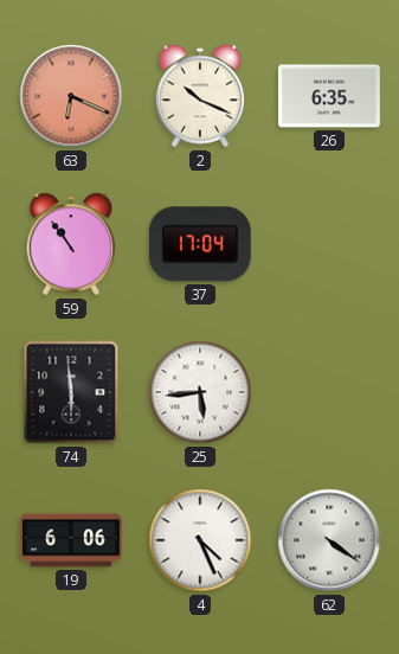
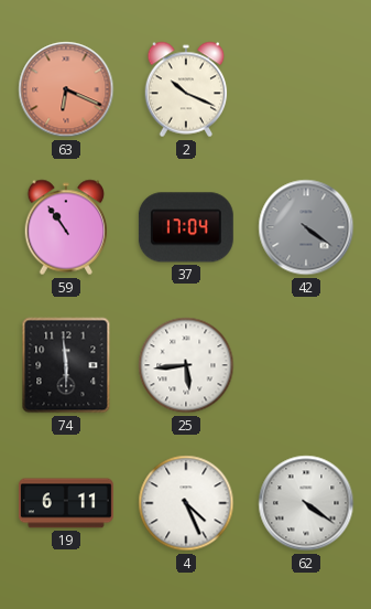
26: 6:35 -> none
42: none -> 4:21
19: 6:06 -> 6:11
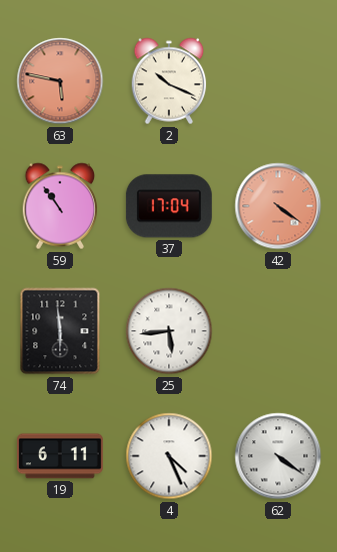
63: 6:19 -> 5:47
42 dial: grey -> salmon
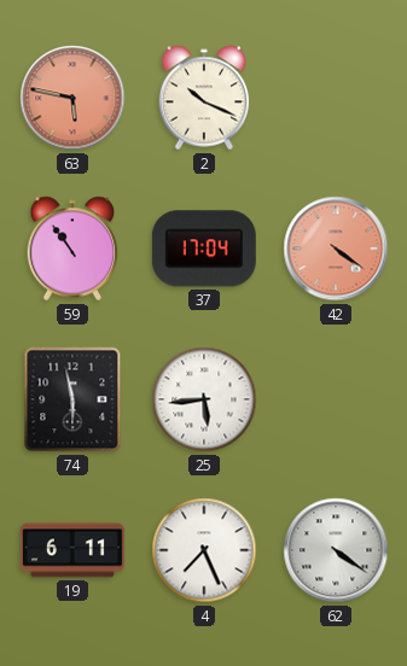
74: 5:59 -> 5:58
4: 4:26 -> 7:26
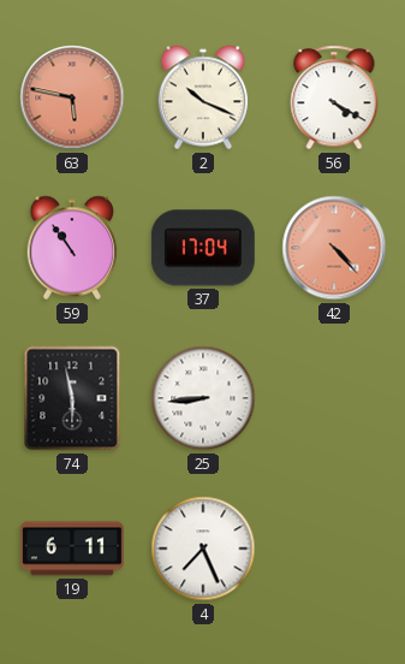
56: none -> 4:20
42: 4:21 -> 4:23
25: 5:44 -> 8:44
62: 4:21 -> none
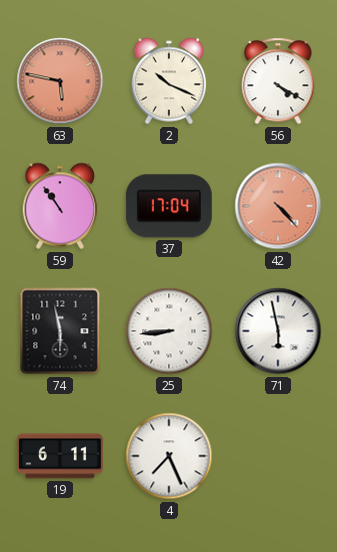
71: none -> 5:58
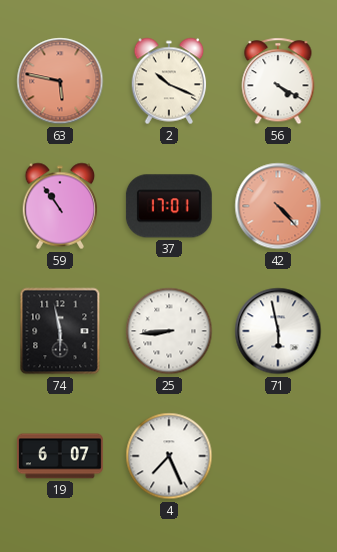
37: 17:04 -> 17:01
19: 6:11 -> 6:07
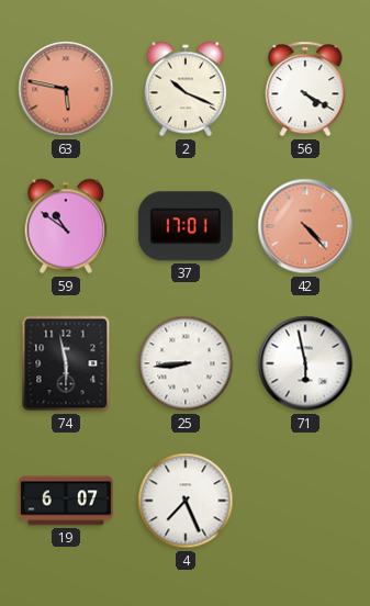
59: 10:54 -> 10:51
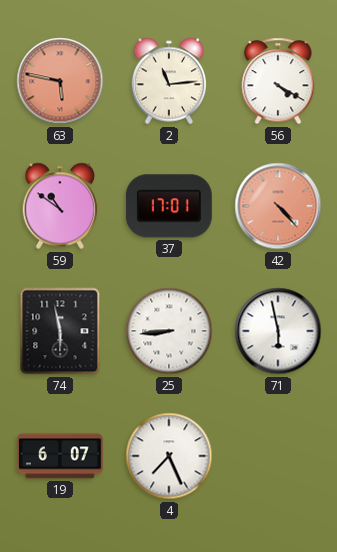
2: 10:19 -> 11:14
